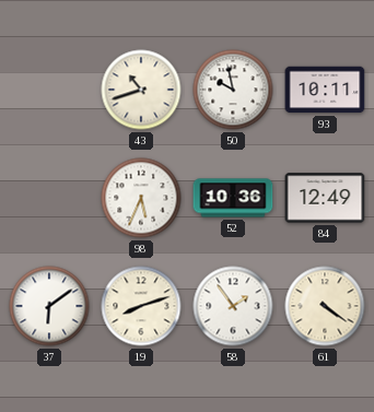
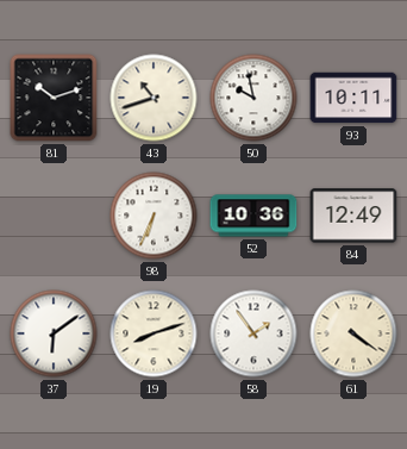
81: none -> 10:12
98: 5:34 -> 6:34
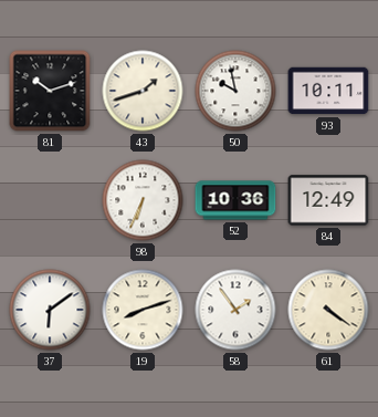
43: 10:42 -> 1:42
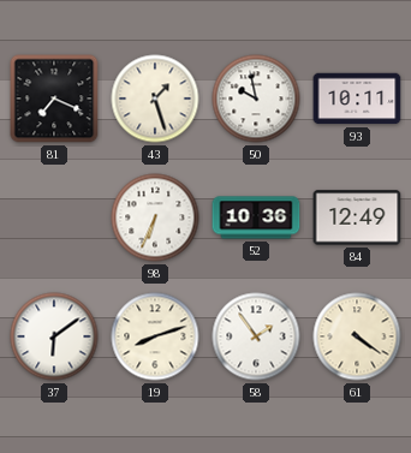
81: 10:12 -> 7:19
43: 1:42 -> 1:27
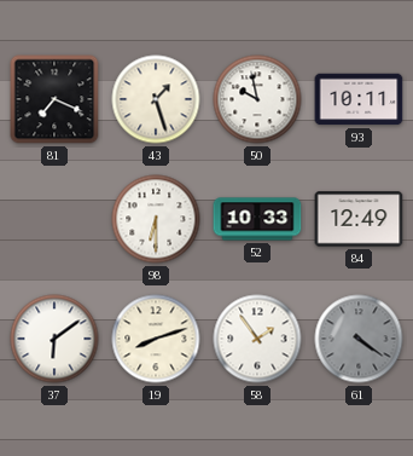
98: 6:34 -> 6:30
52: 10:36 -> 10:33
61 dial: cream -> grey
